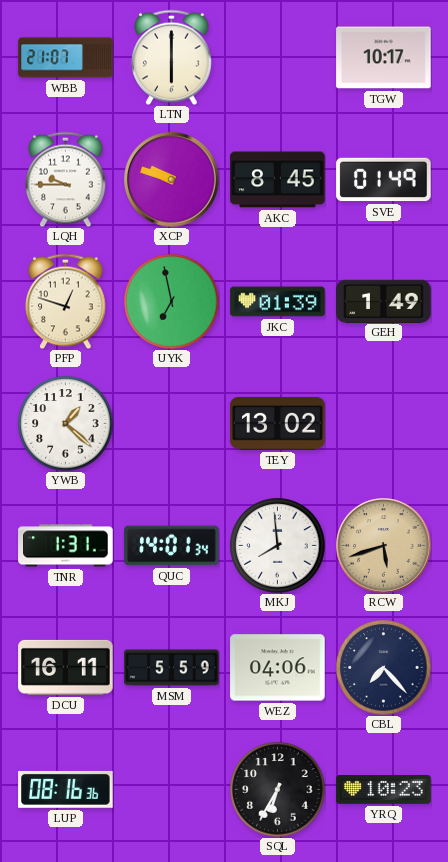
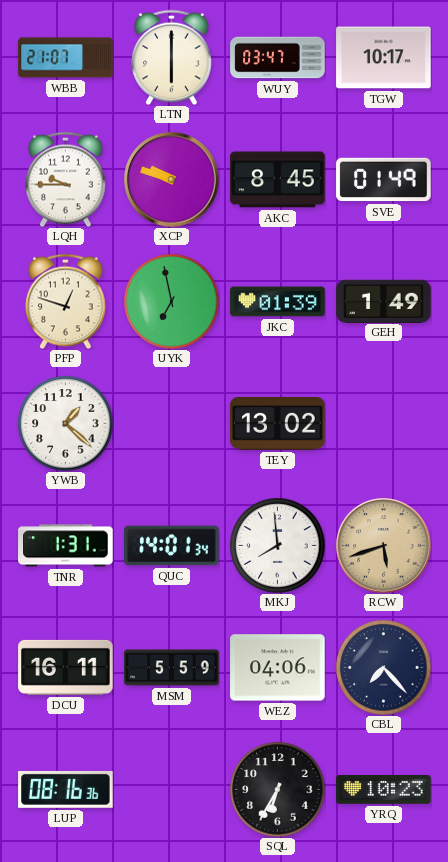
WUY: none -> 03:47
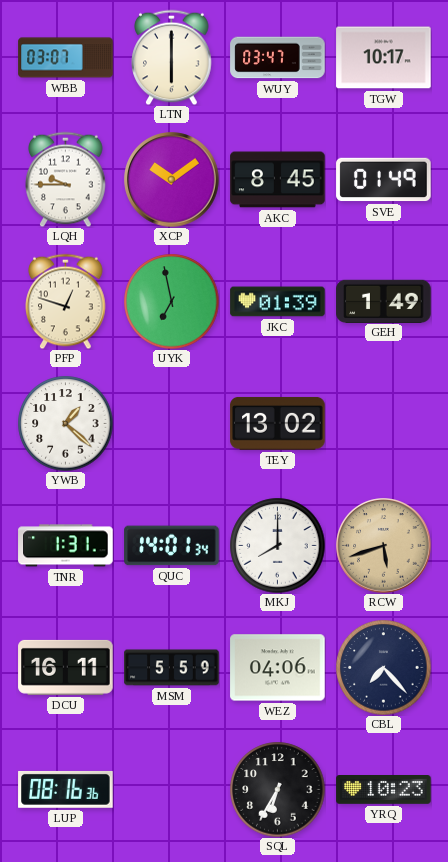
WBB: 21:07 -> 03:07
XCP: 9:48 -> 10:09
MKJ: 7:59 -> 8:00
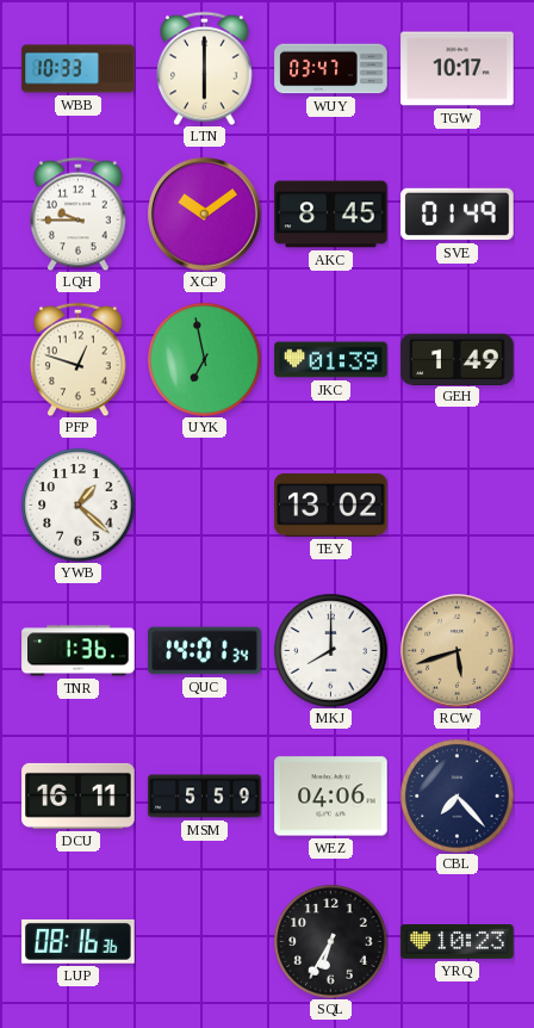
WBB: 03:07 -> 10:33
TNR: 1:31 -> 1:36
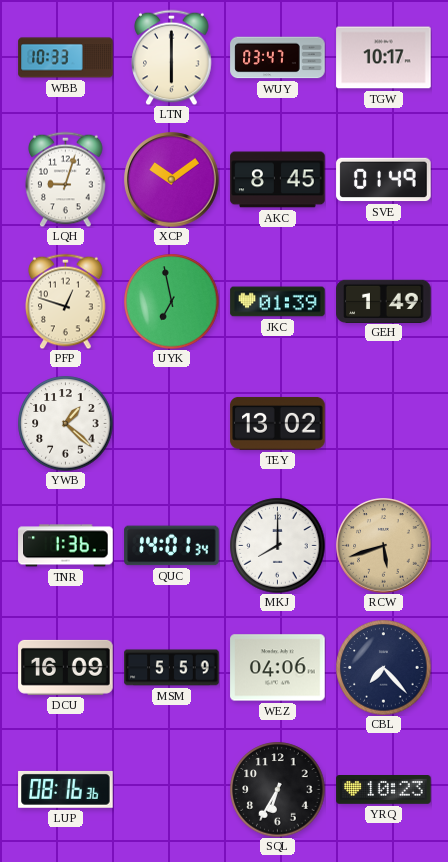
LQH: 9:45 -> 9:03
DCU: 16:11 -> 16:09
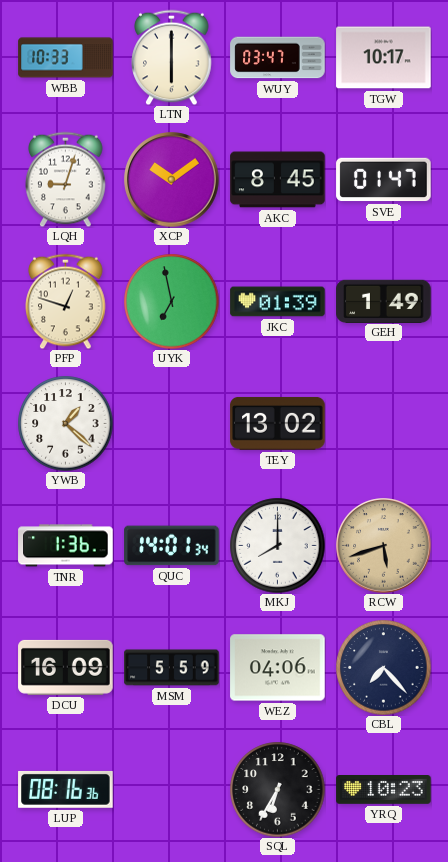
SVE: 01:49 -> 01:47
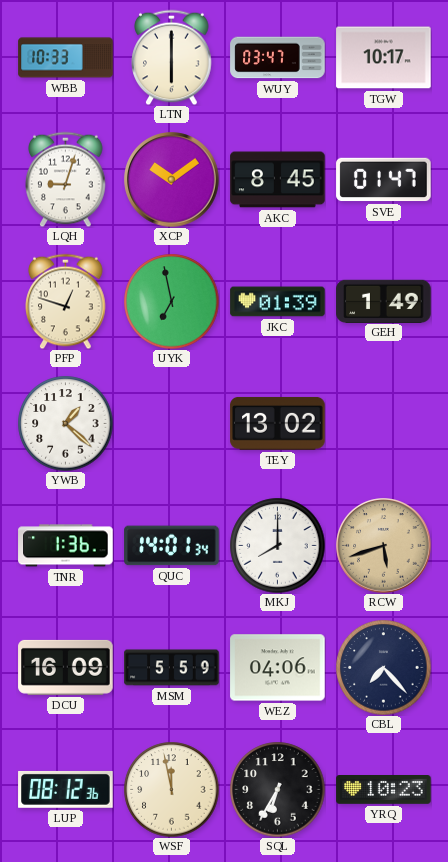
LUP: 08:16 -> 08:12
WSF: none -> 11:58
